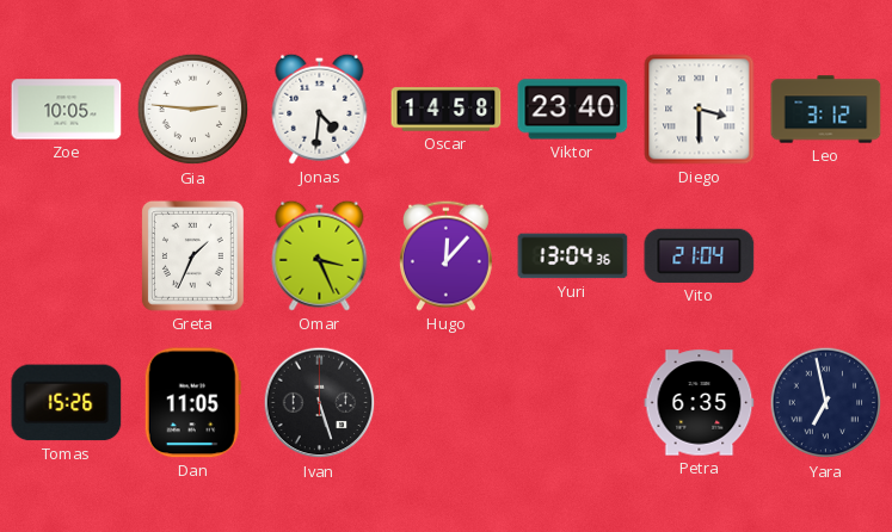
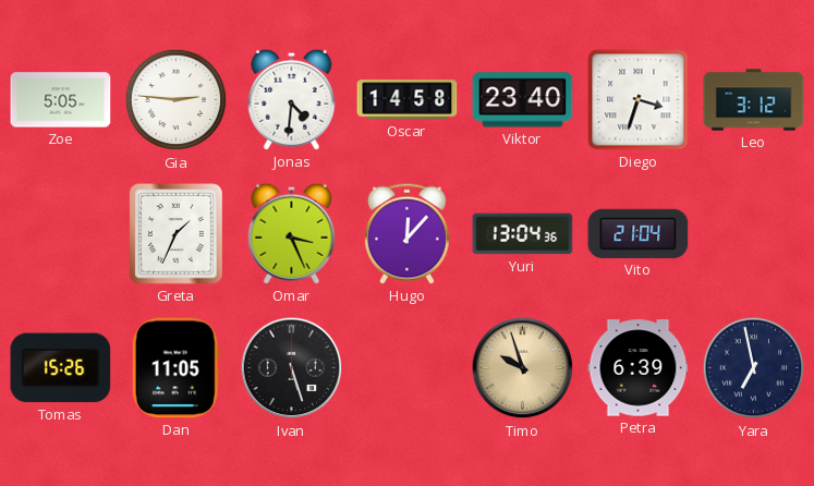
Zoe: 10:05 -> 5:05
Diego: 3:30 -> 3:33
Timo: none -> 9:57
Petra: 6:35 -> 6:39
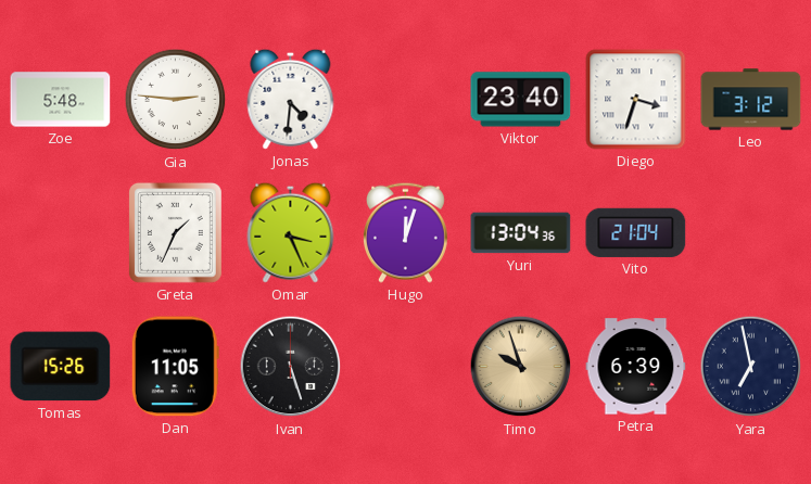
Zoe: 5:05 -> 5:48
Oscar: 14:58 -> none
Hugo: 12:07 -> 12:03
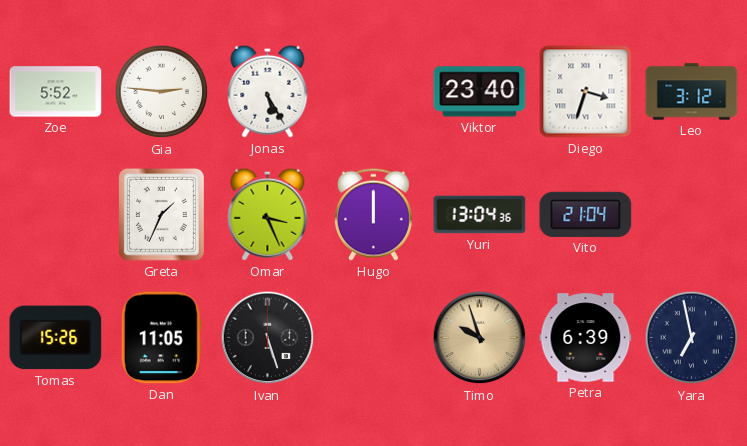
Zoe: 5:48 -> 5:52
Jonas: 4:31 -> 5:25
Hugo: 12:03 -> 12:00
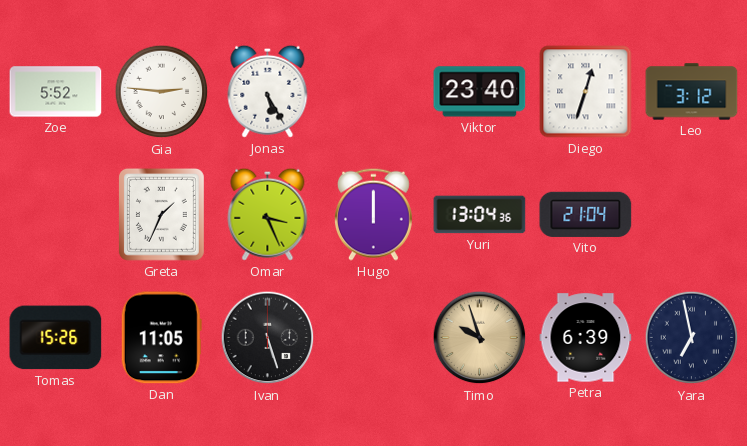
Diego: 3:33 -> 12:33
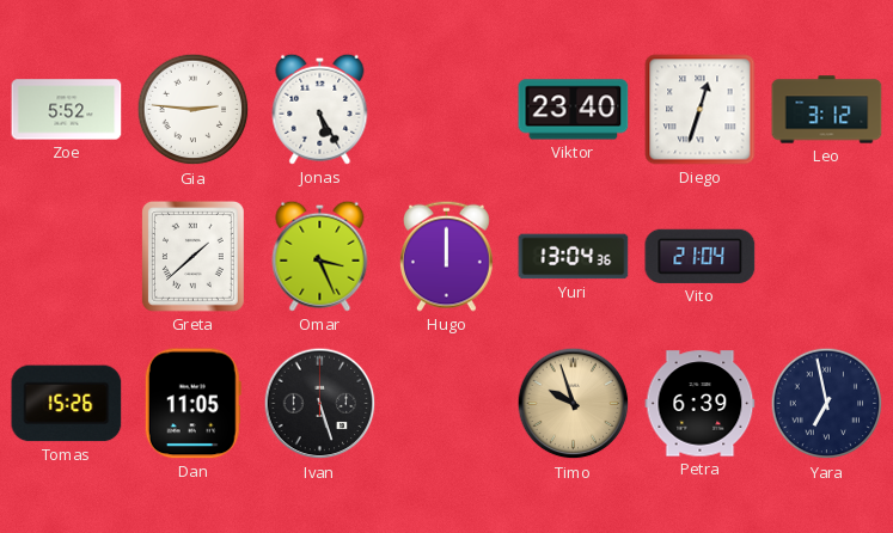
Greta: 1:34 -> 1:38
